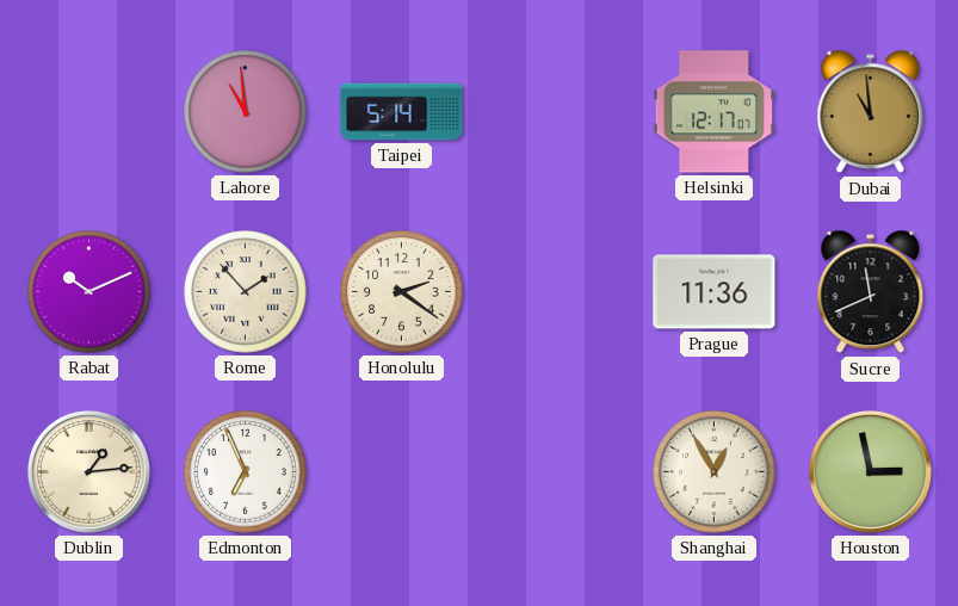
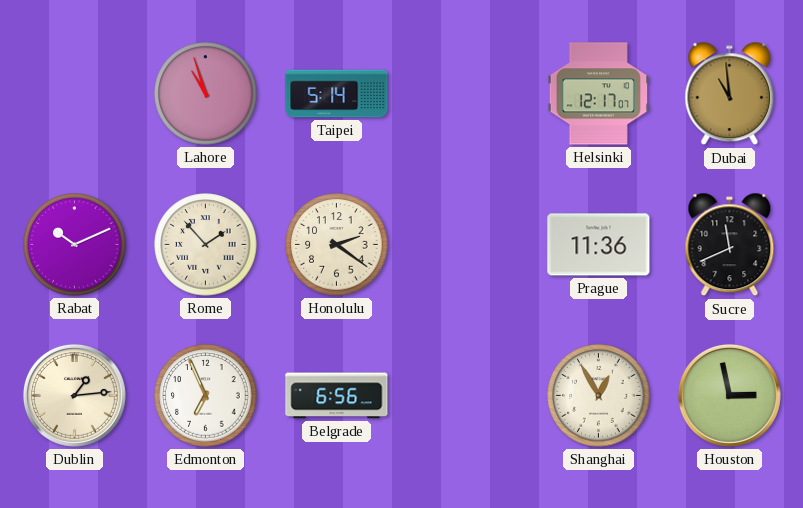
Lahore: 10:59 -> 10:57
Belgrade: none -> 6:56
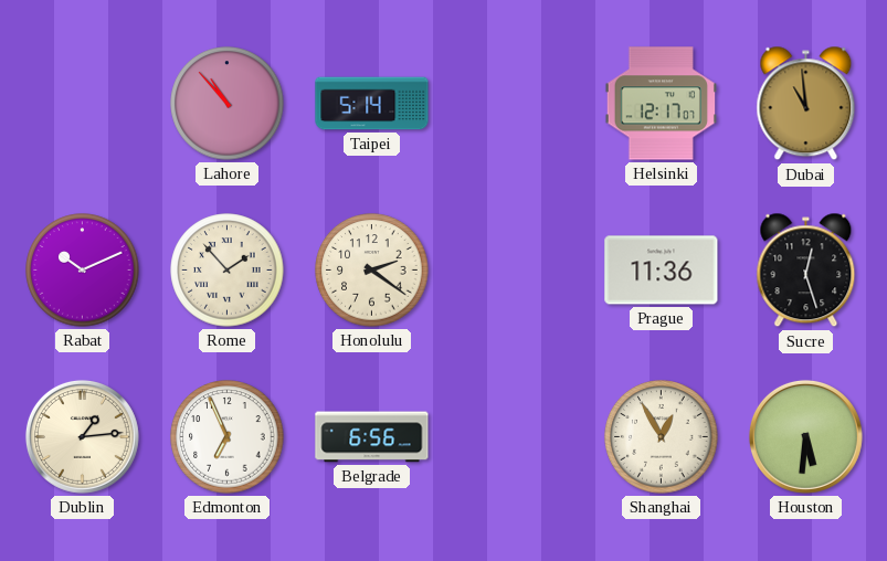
Lahore: 10:57 -> 10:53
Sucre: 11:41 -> 12:27
Houston: 2:58 -> 5:31
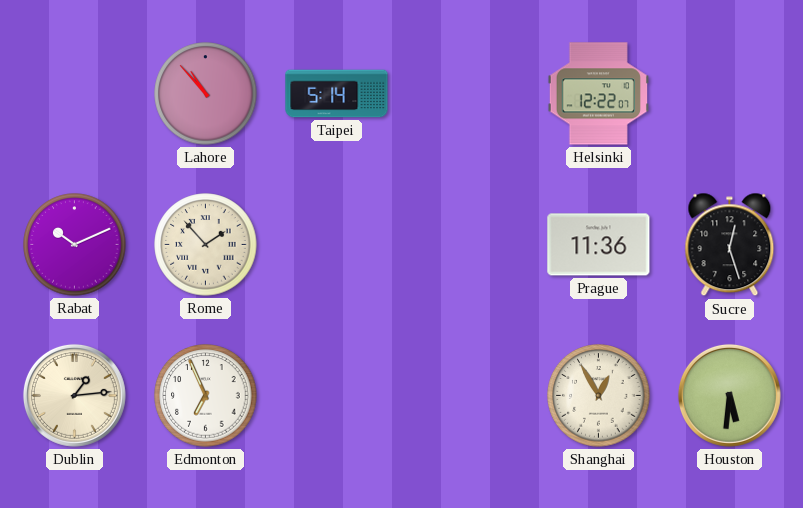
Helsinki: 12:17 -> 12:22
Dubai: 10:59 -> none
Honolulu: 2:21 -> none
Belgrade: 6:56 -> none
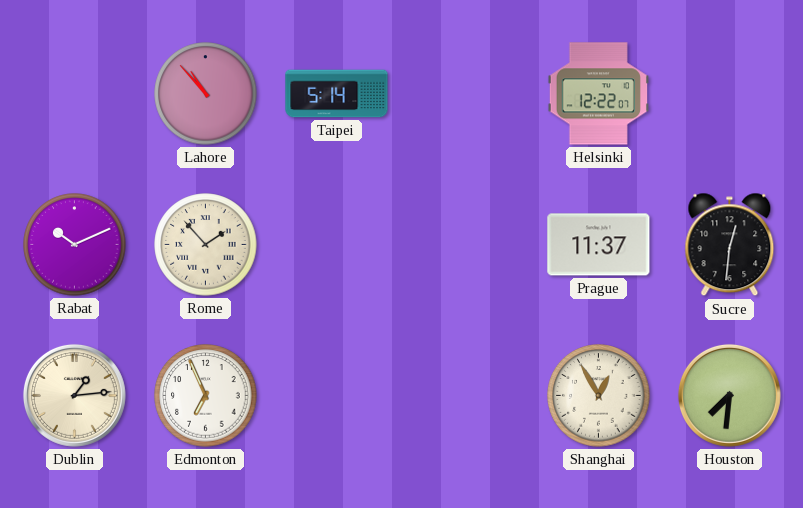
Prague: 11:36 -> 11:37
Sucre: 12:27 -> 12:31
Houston: 5:31 -> 7:31
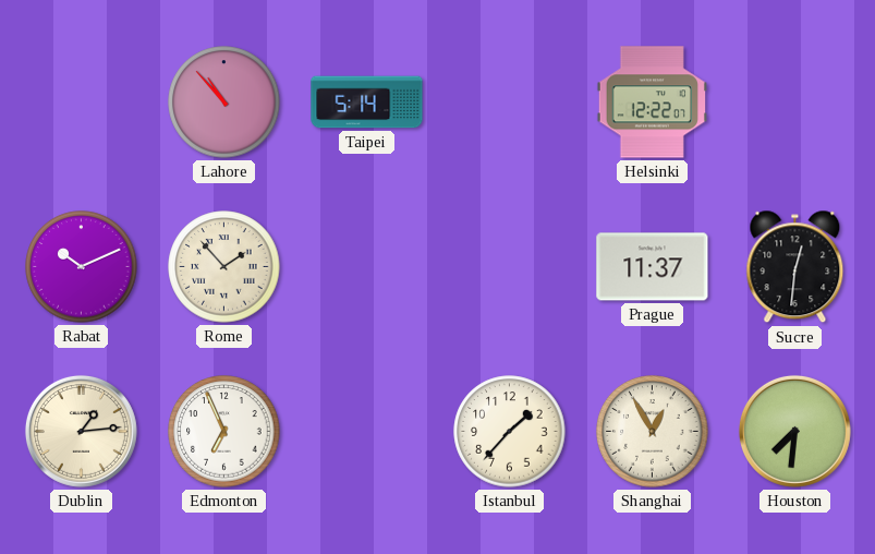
Istanbul: none -> 1:37
